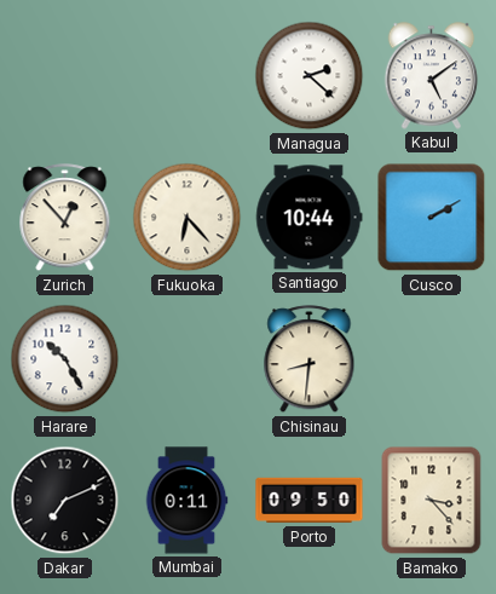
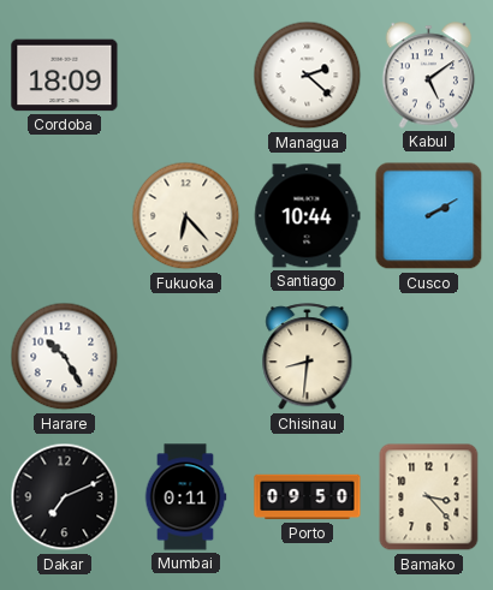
Cordoba: none -> 18:09
Zurich: 12:53 -> none
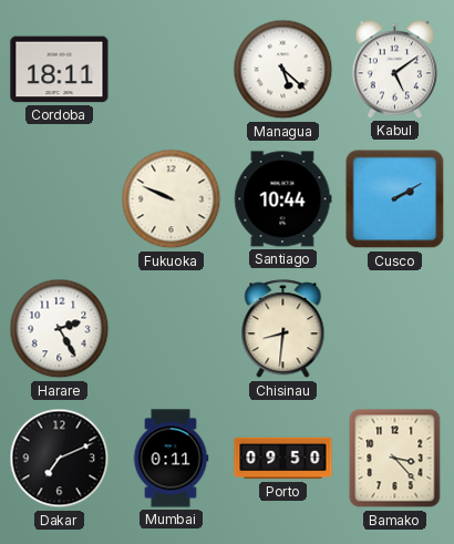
Cordoba: 18:09 -> 18:11
Managua: 2:22 -> 5:22
Fukuoka: 6:23 -> 9:49
Harare: 10:25 -> 2:25
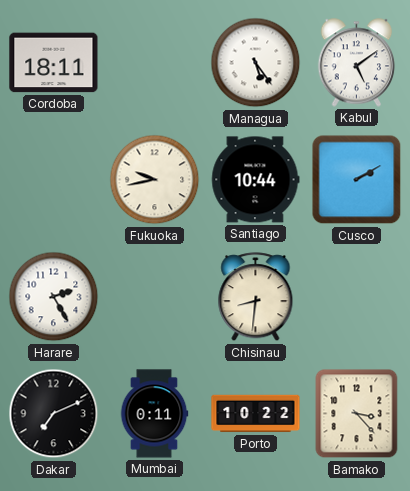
Managua: 5:22 -> 5:24
Fukuoka: 9:49 -> 9:43
Porto: 09:50 -> 10:22
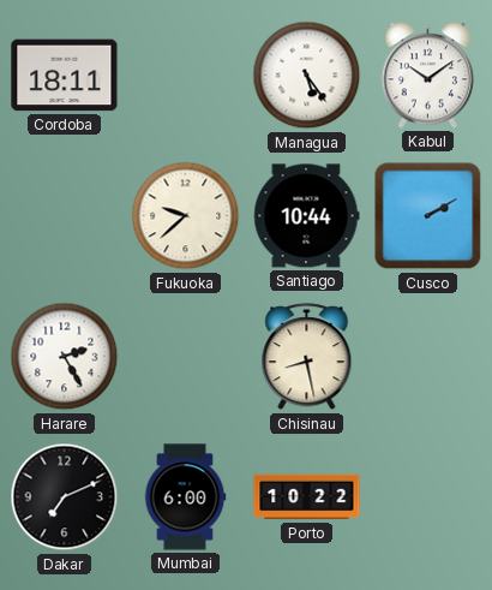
Kabul: 5:09 -> 10:09
Fukuoka: 9:43 -> 9:38
Chisinau: 8:31 -> 8:28
Mumbai: 0:11 -> 6:00
Bamako: 3:23 -> none
